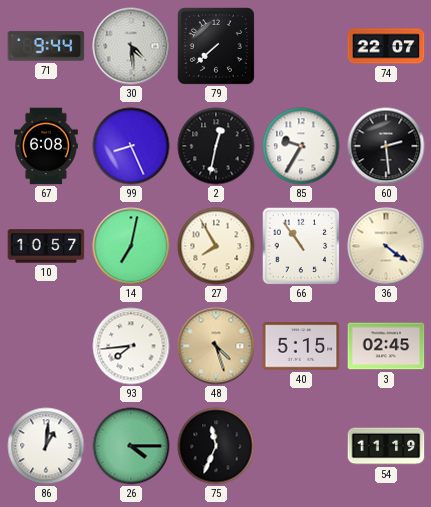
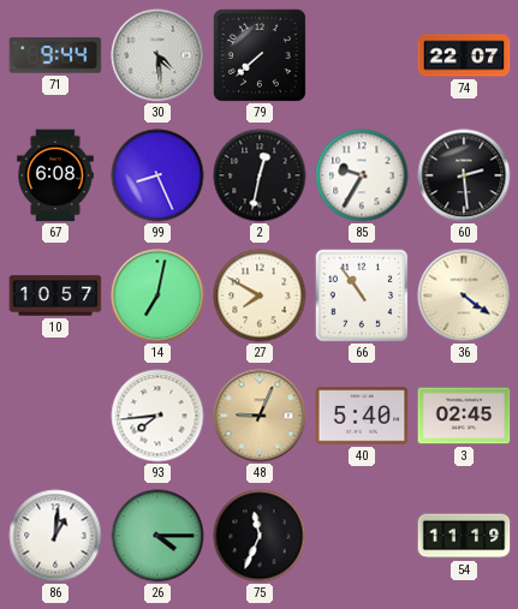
27: 7:55 -> 7:50
48: 4:27 -> 9:04
40: 5:15 -> 5:40
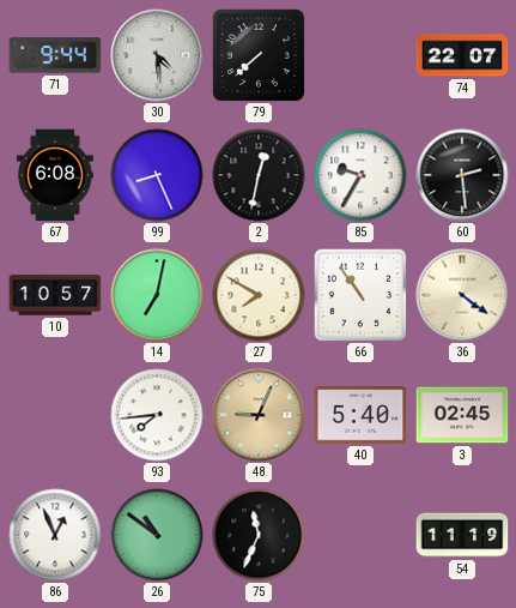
86: 1:01 -> 12:56
26: 4:15 -> 10:51
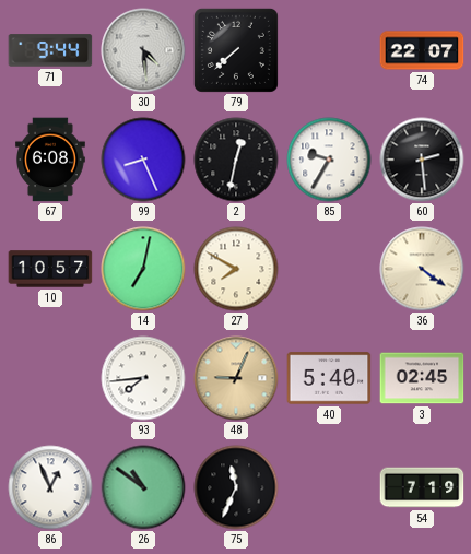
66: 10:54 -> none
54: 11:19 -> 7:19
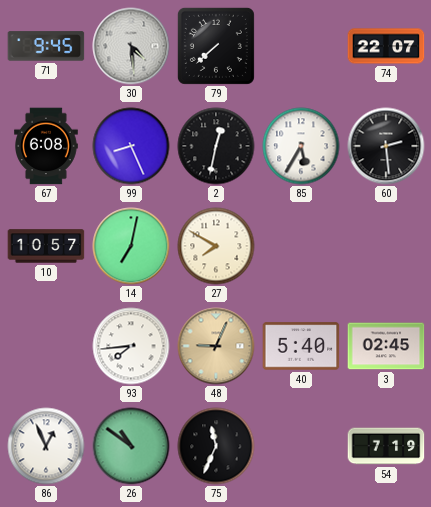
71: 9:44 -> 9:45
85: 9:35 -> 5:35
36: 4:21 -> none
